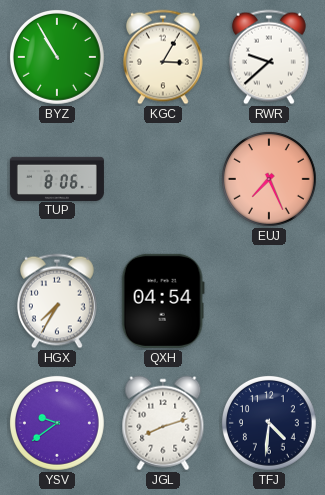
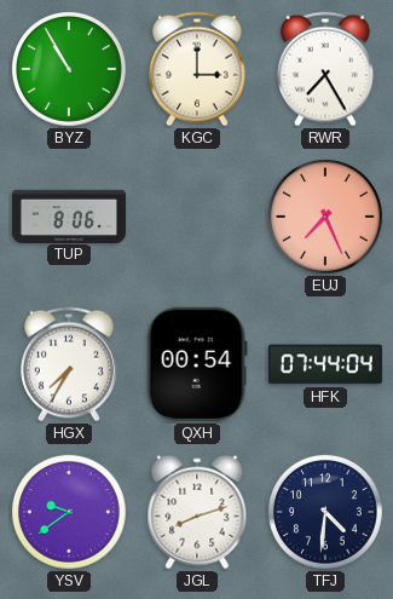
KGC: 3:05 -> 3:00
RWR: 9:38 -> 7:25
QXH: 04:54 -> 00:54
HFK: none -> 07:44
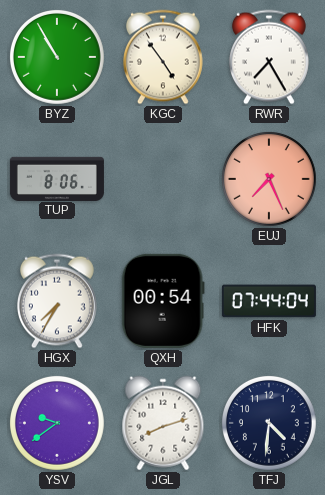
KGC: 3:00 -> 4:54
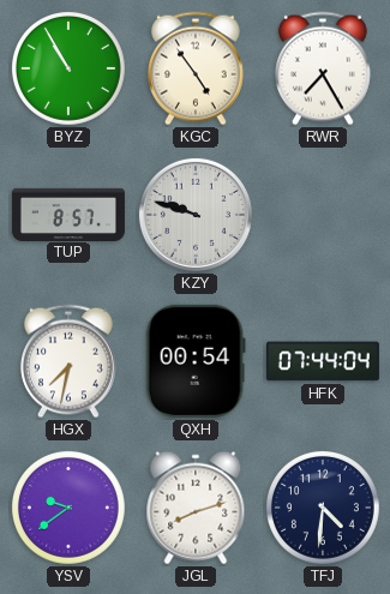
TUP: 8:06 -> 8:57
KZY: none -> 9:48
EUJ: 7:26 -> none
HGX: 7:35 -> 7:32
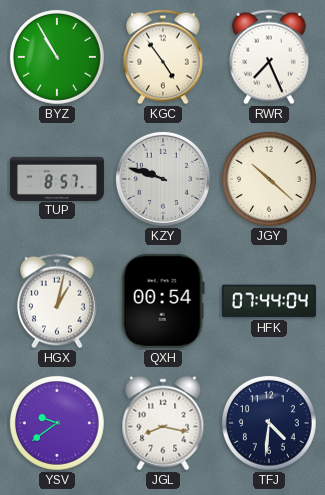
RWR: 7:25 -> 7:26
JGY: none -> 10:22
HGX: 7:32 -> 1:02
JGL: 8:12 -> 8:17
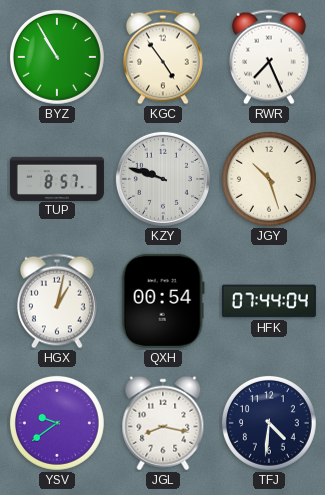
JGY: 10:22 -> 10:27
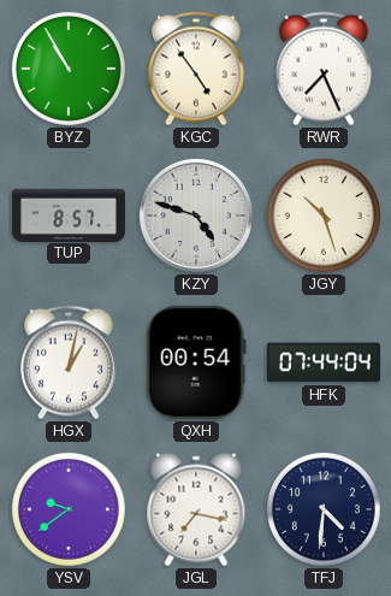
KZY: 9:48 -> 4:48
JGL: 8:17 -> 7:17
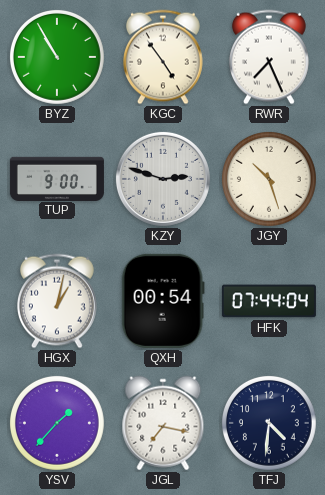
TUP: 8:57 -> 9:00
KZY: 4:48 -> 2:48
YSV: 9:39 -> 1:37
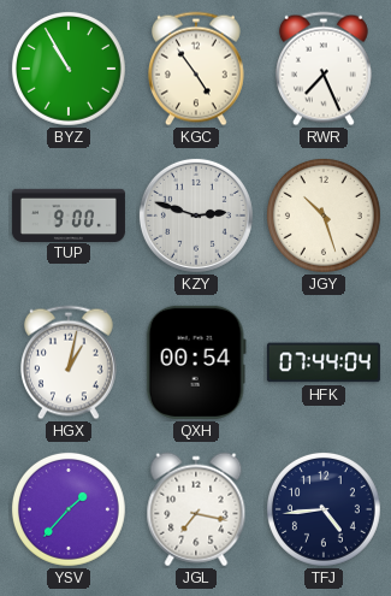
TFJ: 4:31 -> 4:44
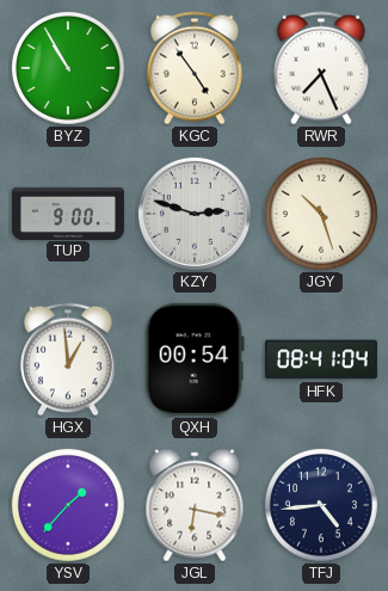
HGX: 1:02 -> 12:59
HFK: 07:44 -> 08:41
JGL: 7:17 -> 6:17
